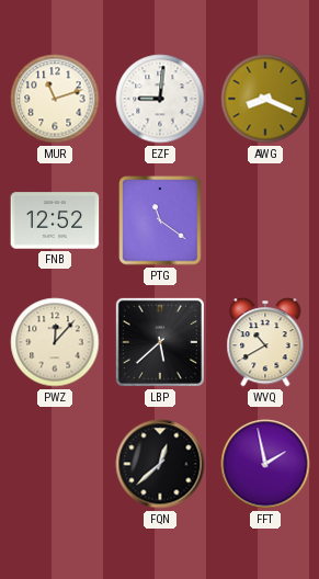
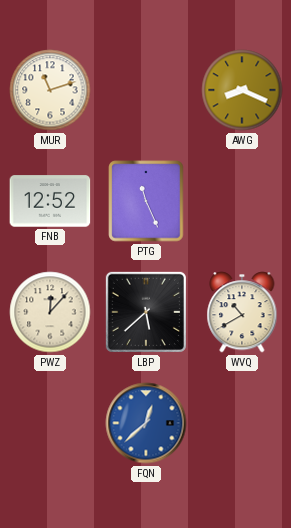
EZF: 9:01 -> none
PTG: 11:21 -> 11:26
FQN dial: black -> blue
FFT: 1:58 -> none
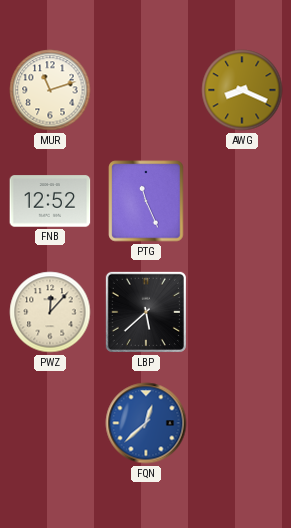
WVQ: 10:40 -> none
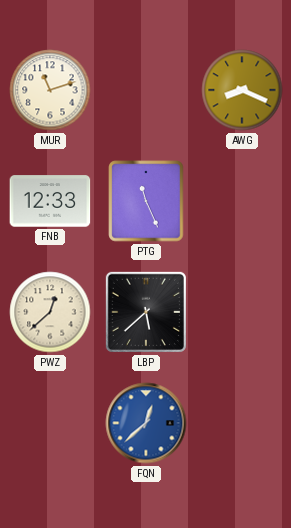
FNB: 12:52 -> 12:33
PWZ: 12:07 -> 12:38
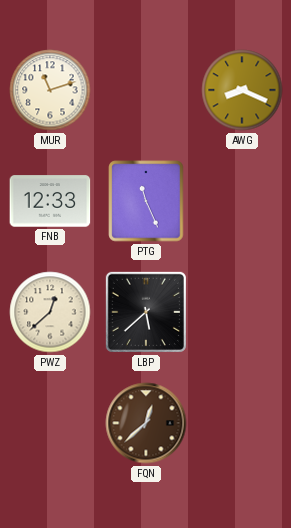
FQN dial: blue -> brown
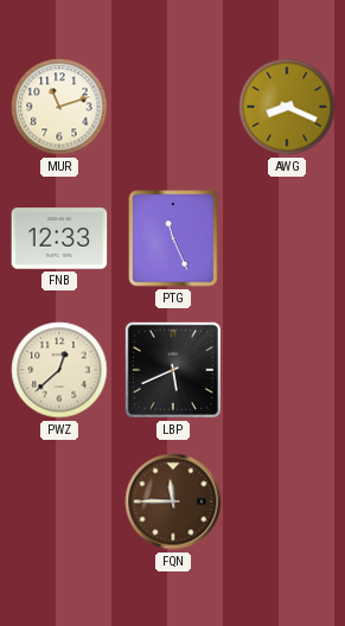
LBP: 5:38 -> 5:41
FQN: 12:38 -> 11:45
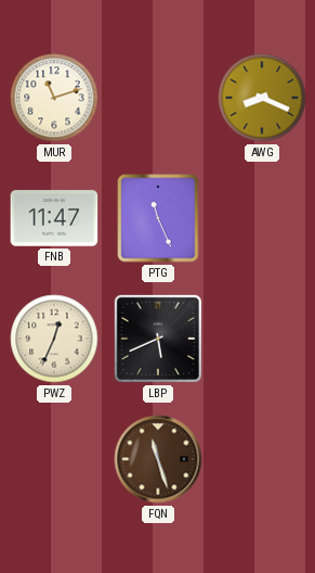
FNB: 12:33 -> 11:47
PWZ: 12:38 -> 12:34
FQN: 11:45 -> 11:27
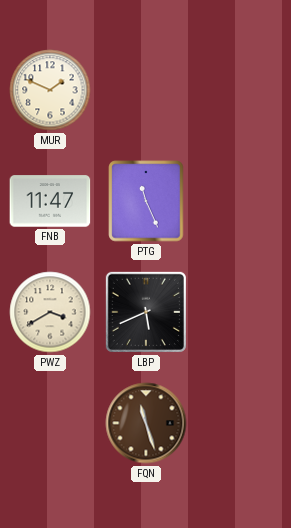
MUR: 11:12 -> 1:49
AWG: 8:19 -> none
PWZ: 12:34 -> 3:40
